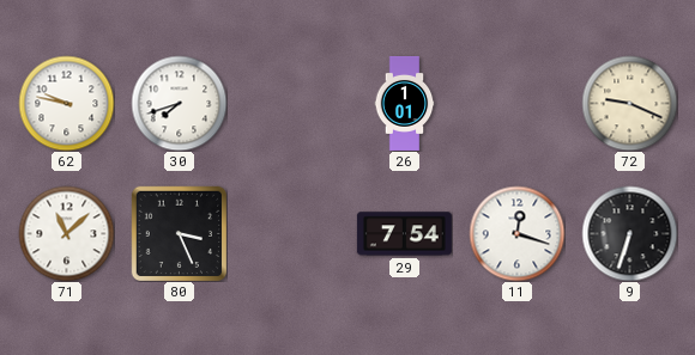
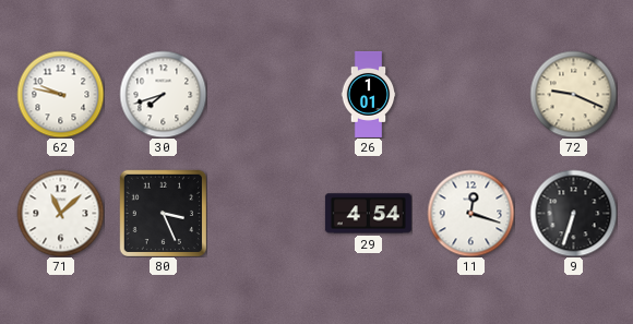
29: 7:54 -> 4:54
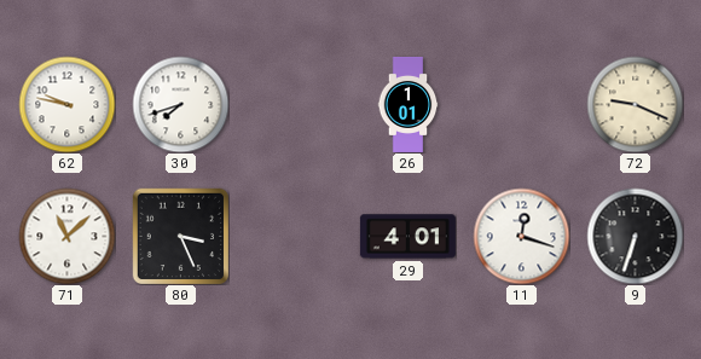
29: 4:54 -> 4:01
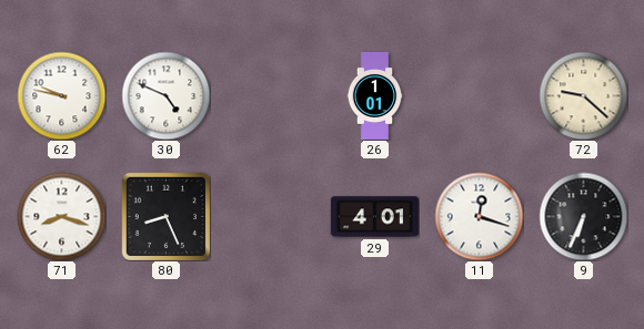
30: 7:42 -> 4:49
72: 9:19 -> 9:22
71: 11:08 -> 8:18
80: 3:26 -> 8:26
9: 6:33 -> 6:34
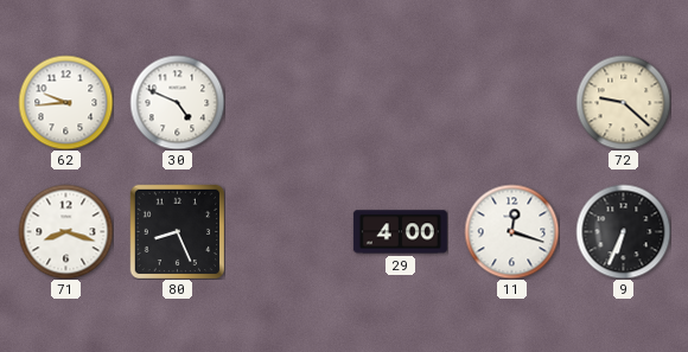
62: 9:47 -> 9:44
26: 1:01 -> none
29: 4:01 -> 4:00
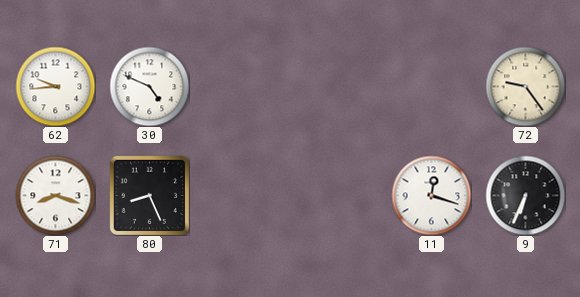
72: 9:22 -> 9:24
29: 4:00 -> none
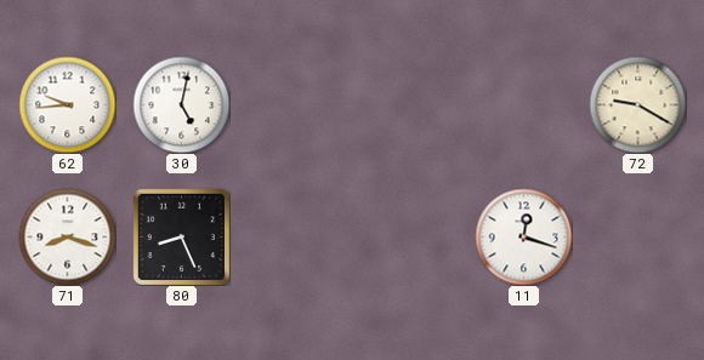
30: 4:49 -> 5:02
72: 9:24 -> 9:20
9: 6:34 -> none
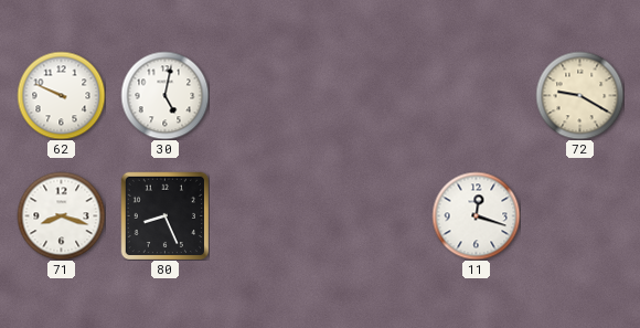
62: 9:44 -> 9:49
